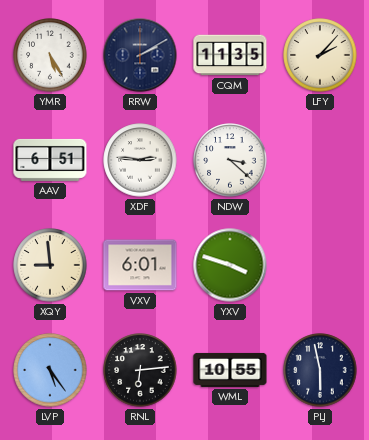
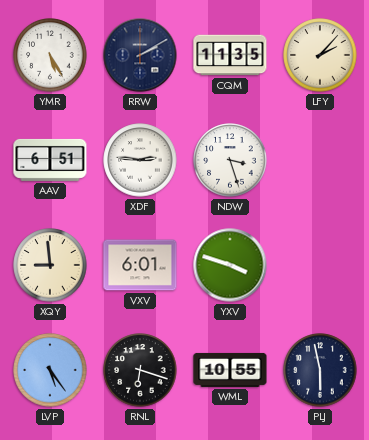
NDW: 3:22 -> 3:27
RNL: 6:14 -> 6:18
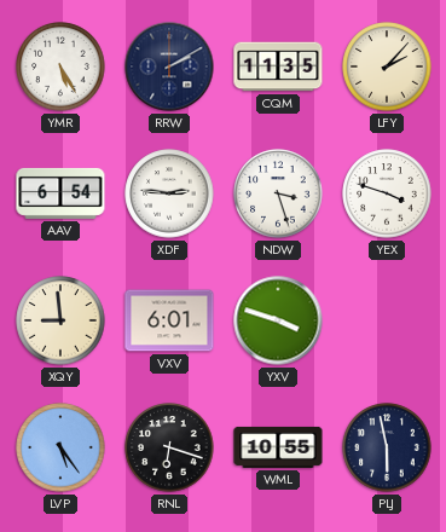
AAV: 6:51 -> 6:54
YEX: none -> 3:48
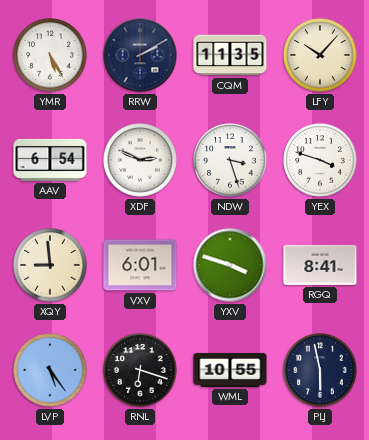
LFY: 2:07 -> 10:07
XDF: 2:46 -> 2:49
RGQ: none -> 8:41
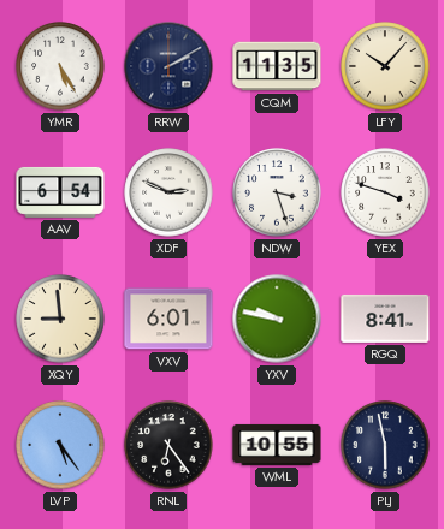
YXV: 3:48 -> 9:47
RNL: 6:18 -> 6:24
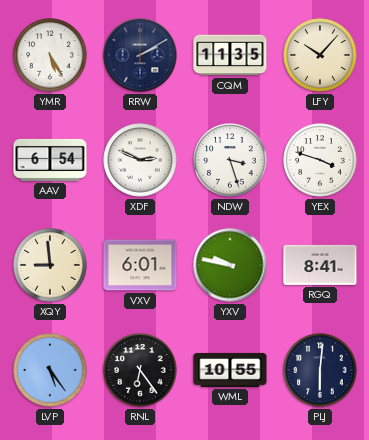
PLJ: 5:58 -> 6:01
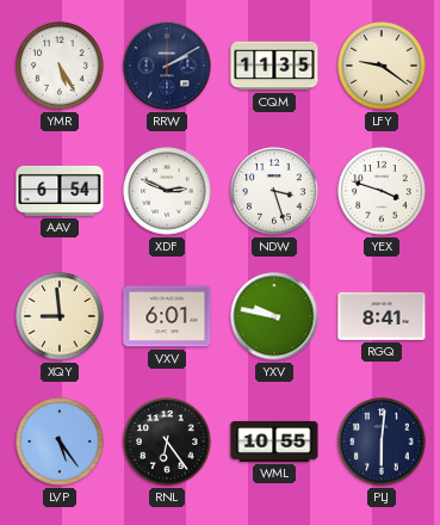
LFY: 10:07 -> 9:21
